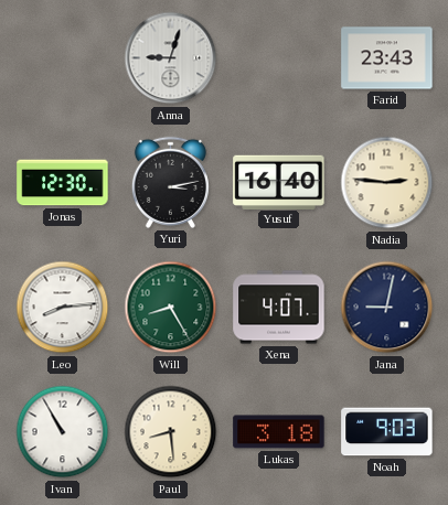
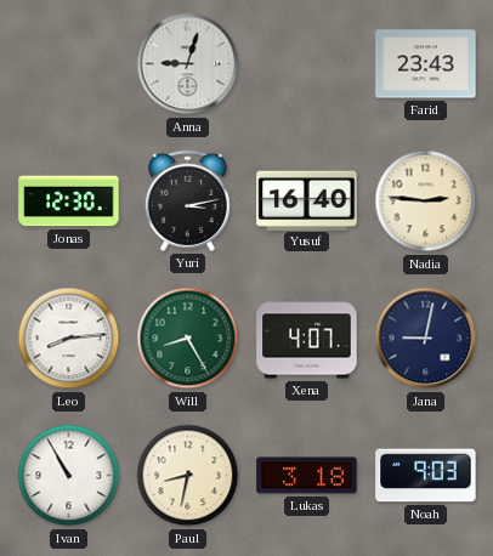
Paul: 8:29 -> 8:32
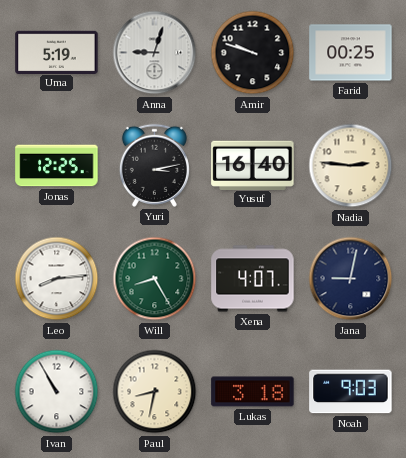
Uma: none -> 5:19
Amir: none -> 9:48
Farid: 23:43 -> 00:25
Jonas: 12:30 -> 12:25
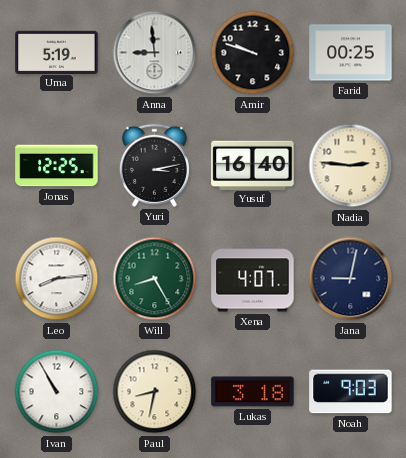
Anna: 9:03 -> 8:59
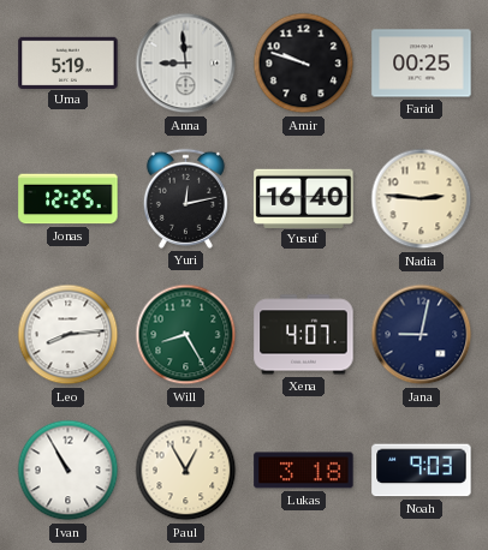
Yuri: 3:13 -> 12:13
Paul: 8:32 -> 12:55
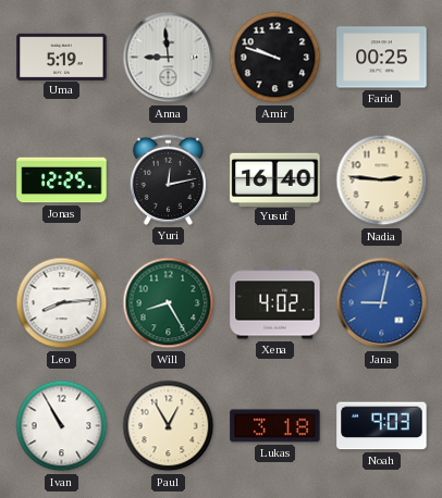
Xena: 4:07 -> 4:02
Jana dial: navy -> blue
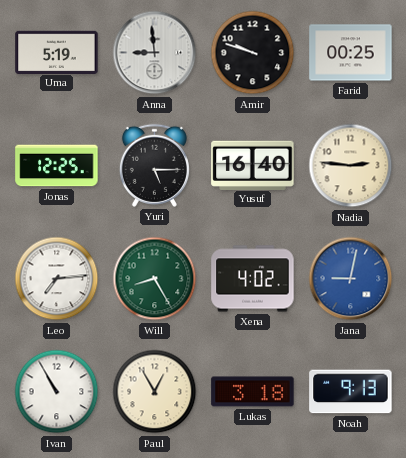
Yuri: 12:13 -> 5:15
Leo: 8:14 -> 7:14
Noah: 9:03 -> 9:13
